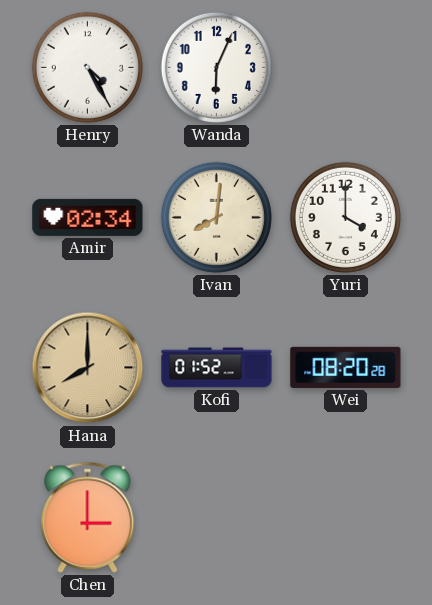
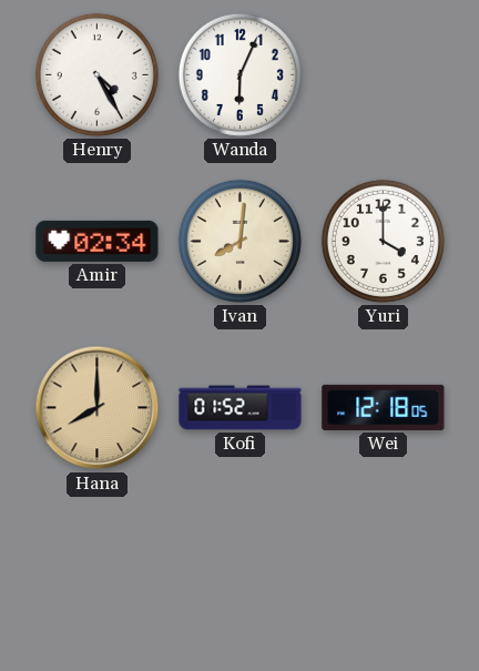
Wei: 08:20 -> 12:18
Chen: 3:00 -> none
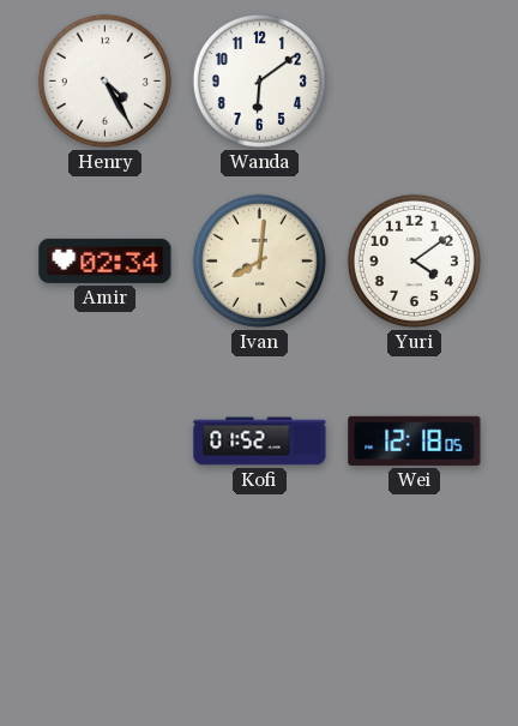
Wanda: 6:04 -> 6:09
Yuri: 4:00 -> 4:09
Hana: 8:00 -> none
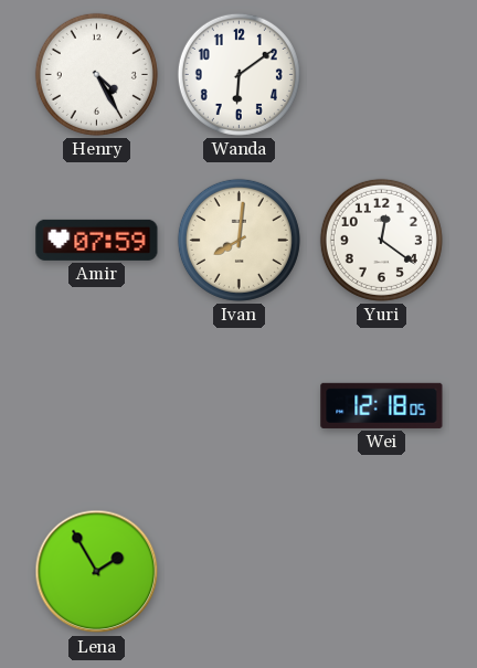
Amir: 02:34 -> 07:59
Yuri: 4:09 -> 12:21
Kofi: 01:52 -> none
Lena: none -> 1:55
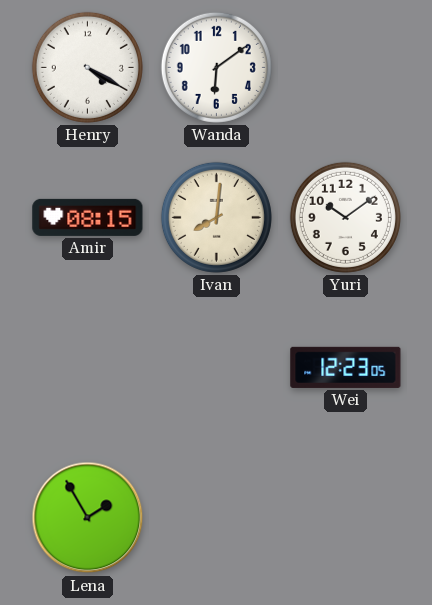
Henry: 4:25 -> 4:20
Amir: 07:59 -> 08:15
Yuri: 12:21 -> 10:09
Wei: 12:18 -> 12:23
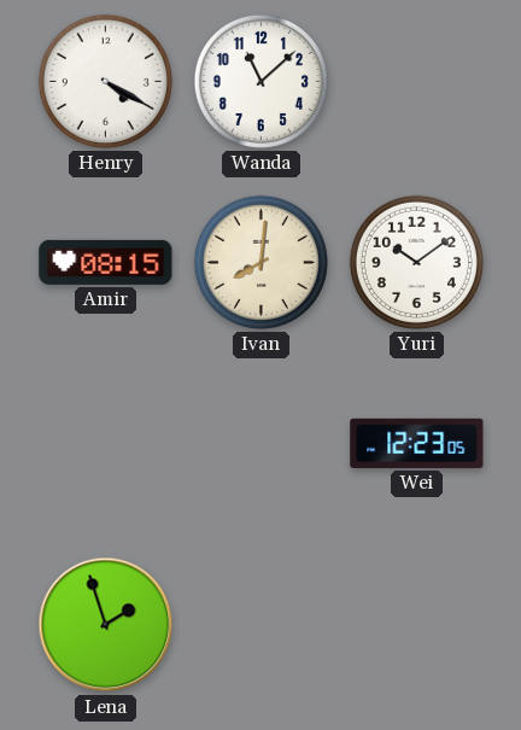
Wanda: 6:09 -> 11:08
Lena: 1:55 -> 1:57
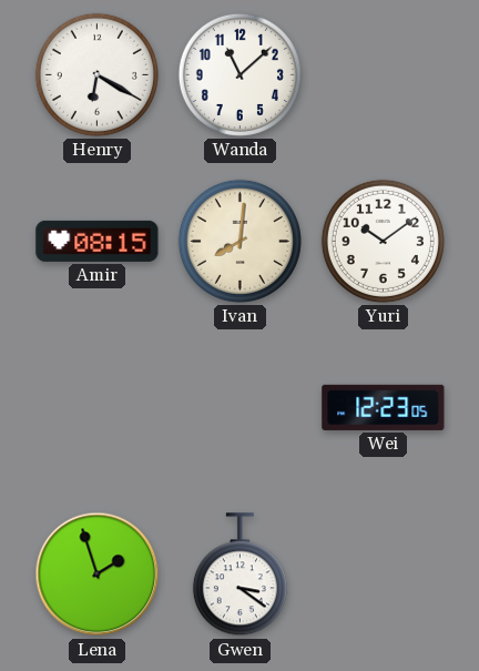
Henry: 4:20 -> 6:20
Gwen: none -> 3:21
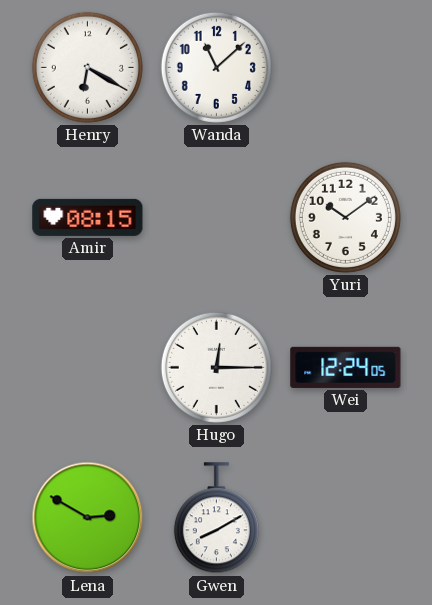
Ivan: 8:01 -> none
Hugo: none -> 12:15
Wei: 12:23 -> 12:24
Lena: 1:57 -> 2:50
Gwen: 3:21 -> 8:10
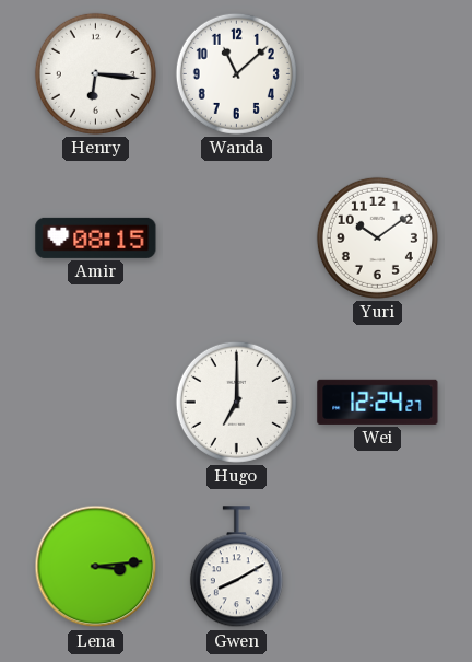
Henry: 6:20 -> 6:16
Hugo: 12:15 -> 7:00
Wei: 12:24:05 -> 12:24:27
Lena: 2:50 -> 3:14
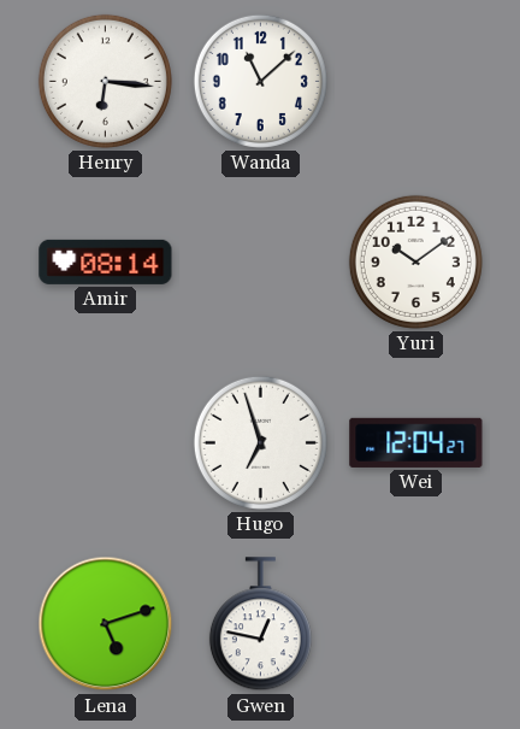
Amir: 08:15 -> 08:14
Hugo: 7:00 -> 6:57
Wei: 12:24 -> 12:04
Lena: 3:14 -> 5:12
Gwen: 8:10 -> 12:47
